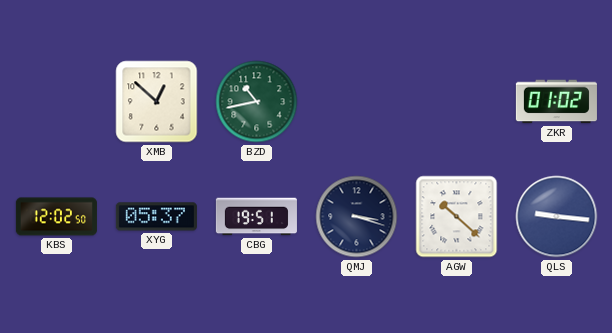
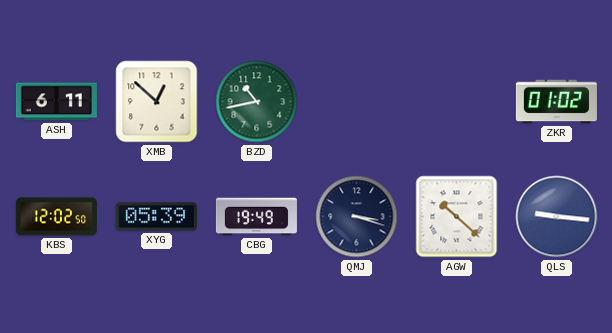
ASH: none -> 6:11
XYG: 05:37 -> 05:39
CBG: 19:51 -> 19:49
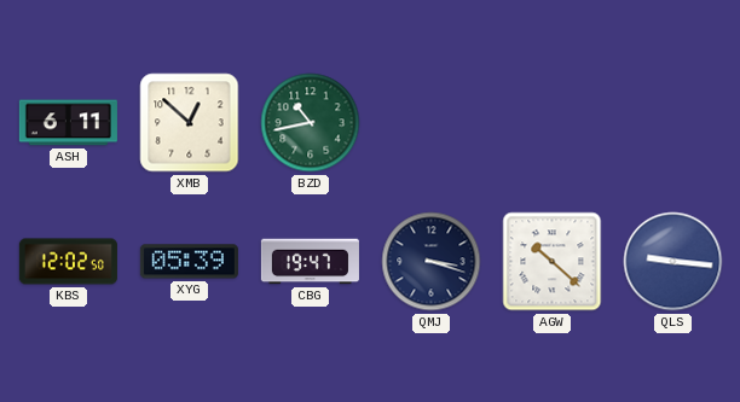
ZKR: 01:02 -> none
CBG: 19:49 -> 19:47
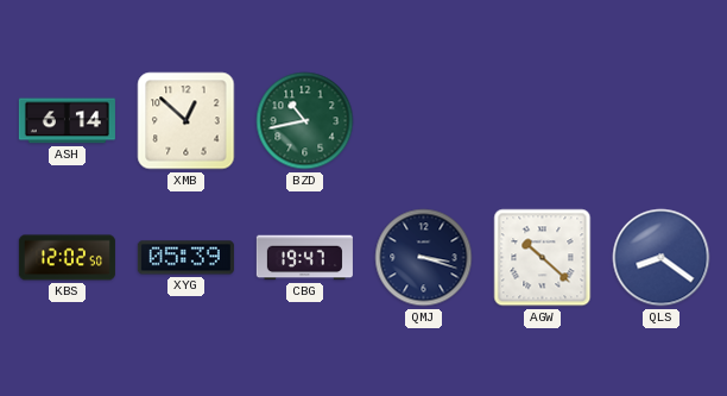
ASH: 6:11 -> 6:14
QLS: 9:16 -> 8:21
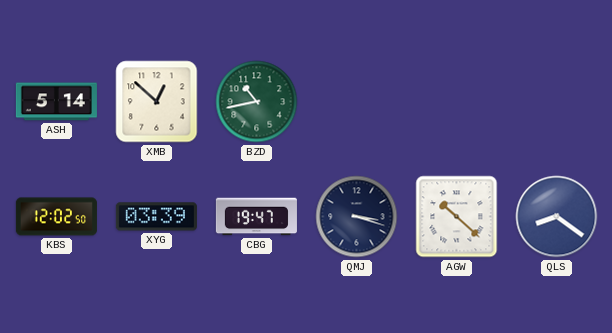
ASH: 6:14 -> 5:14
XYG: 05:39 -> 03:39
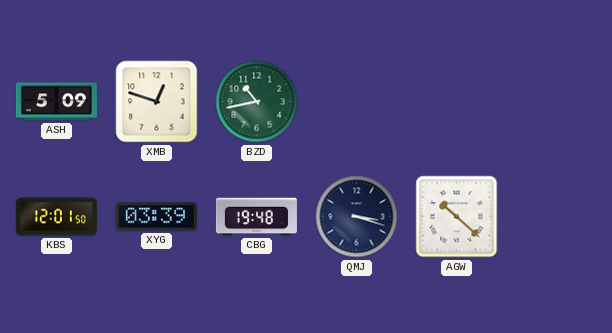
ASH: 5:14 -> 5:09
XMB: 12:52 -> 12:48
KBS: 12:02 -> 12:01
CBG: 19:47 -> 19:48
QLS: 8:21 -> none
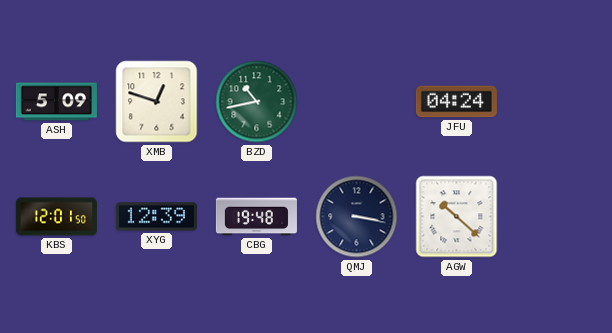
JFU: none -> 04:24
XYG: 03:39 -> 12:39
QMJ: 3:18 -> 3:17
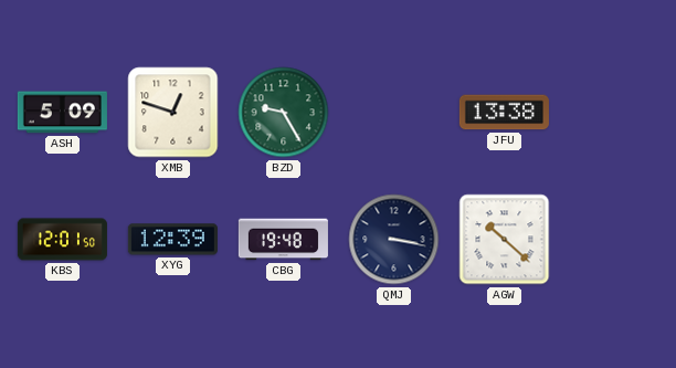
BZD: 10:43 -> 9:25
JFU: 04:24 -> 13:38
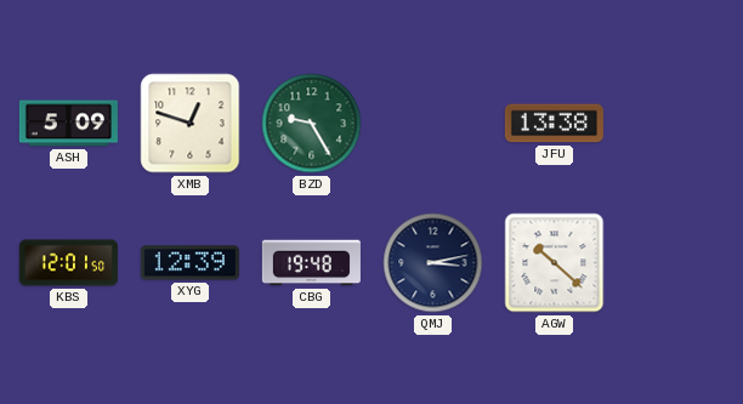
QMJ: 3:17 -> 3:13
